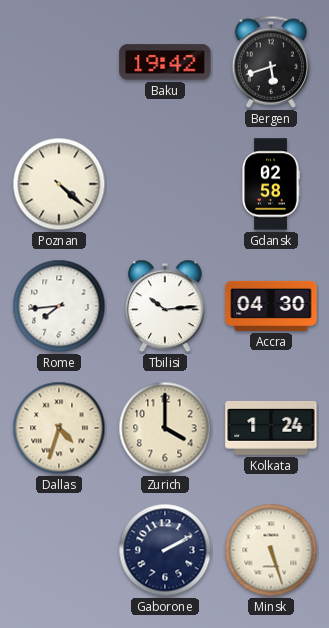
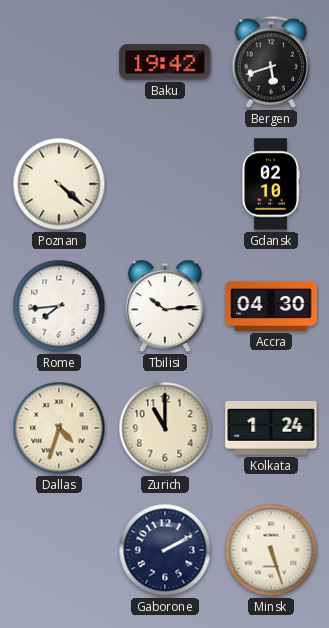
Gdansk: 02:58 -> 02:10
Zurich: 4:00 -> 11:00
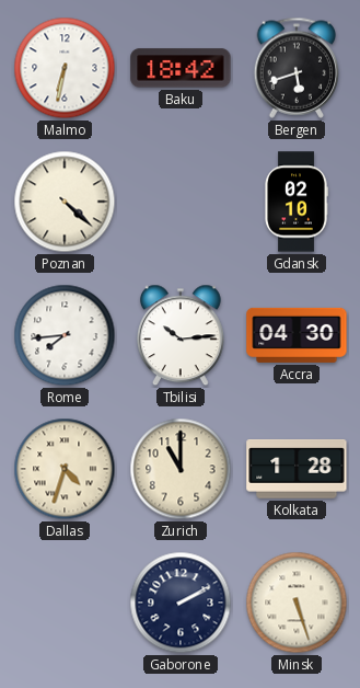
Malmo: none -> 6:32
Baku: 19:42 -> 18:42
Kolkata: 1:24 -> 1:28
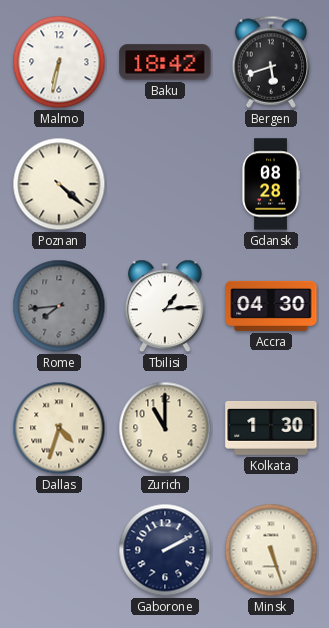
Gdansk: 02:10 -> 08:28
Rome dial: white -> grey
Tbilisi: 10:14 -> 1:14
Kolkata: 1:28 -> 1:30
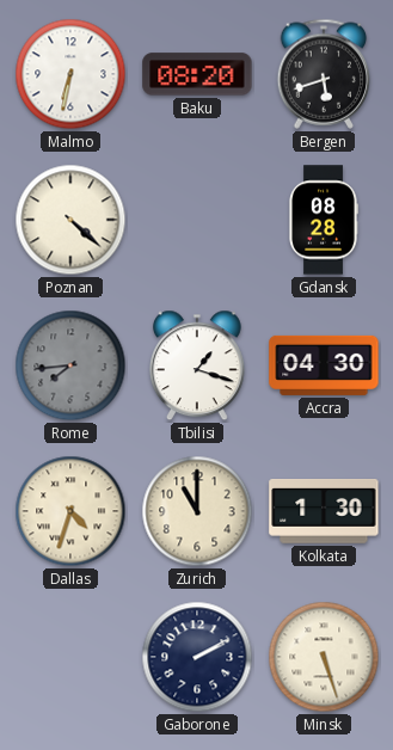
Baku: 18:42 -> 08:20
Tbilisi: 1:14 -> 1:18
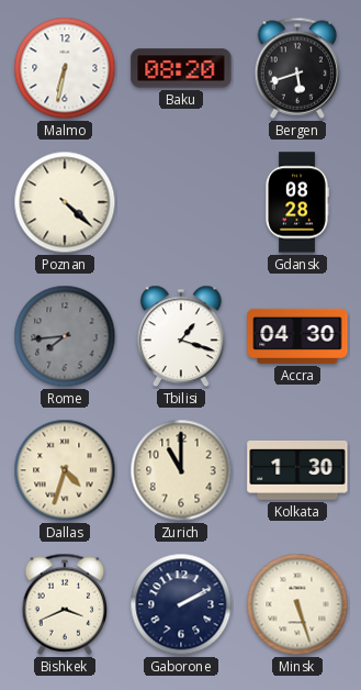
Bishkek: none -> 3:41
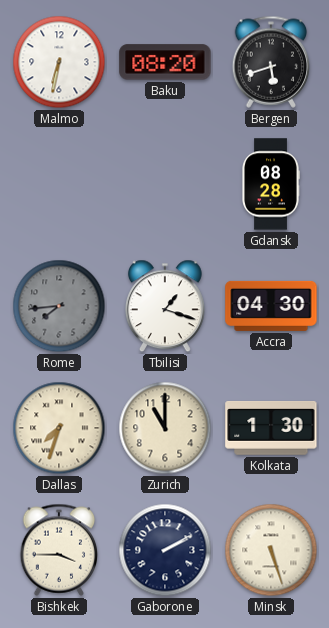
Poznan: 4:22 -> none
Dallas: 4:33 -> 7:33
Bishkek: 3:41 -> 3:45
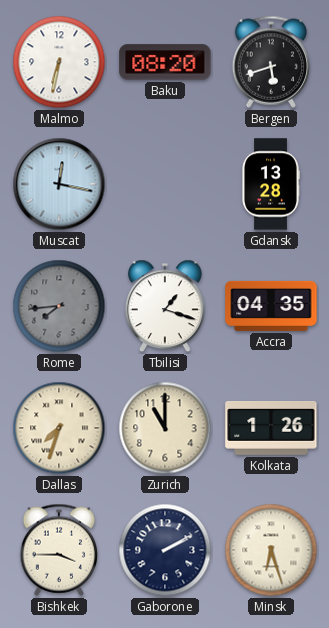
Muscat: none -> 12:17
Gdansk: 08:28 -> 13:28
Accra: 04:30 -> 04:35
Kolkata: 1:30 -> 1:26
Minsk: 5:27 -> 6:27
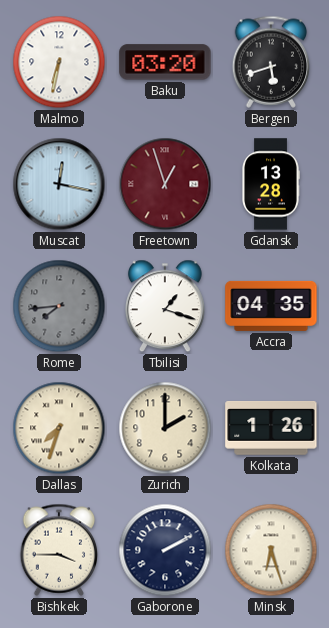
Baku: 08:20 -> 03:20
Freetown: none -> 12:57
Zurich: 11:00 -> 2:00
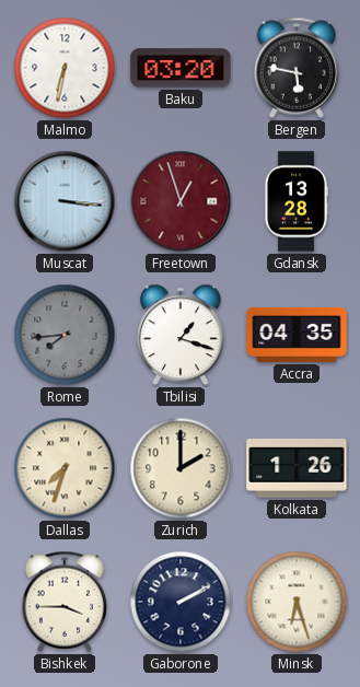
Bergen: 5:42 -> 5:47
Muscat: 12:17 -> 3:16
